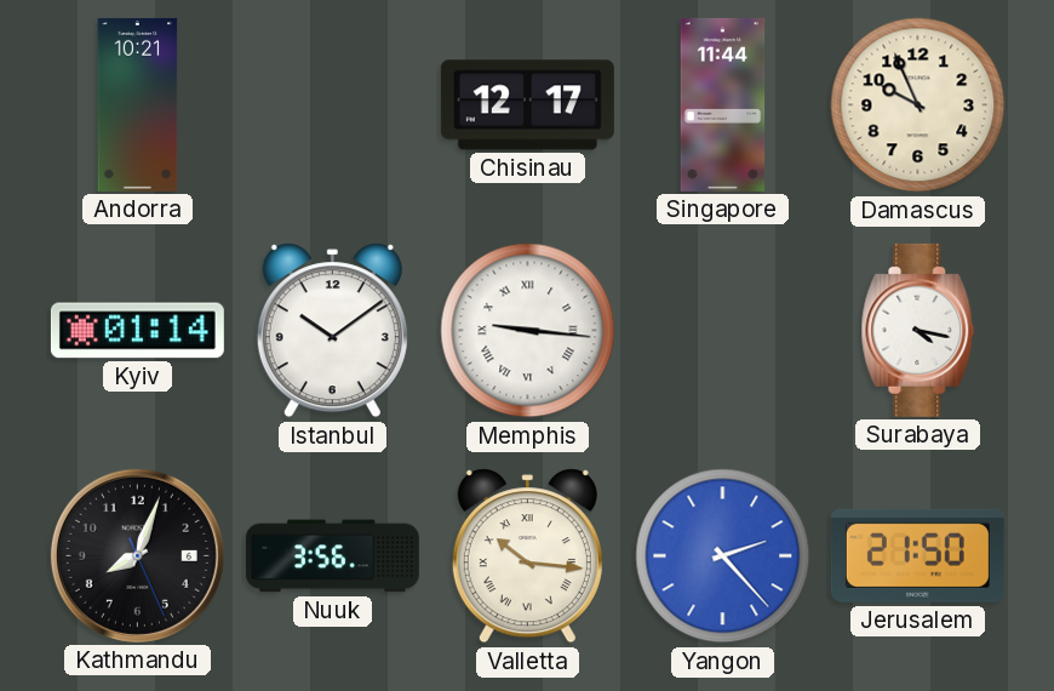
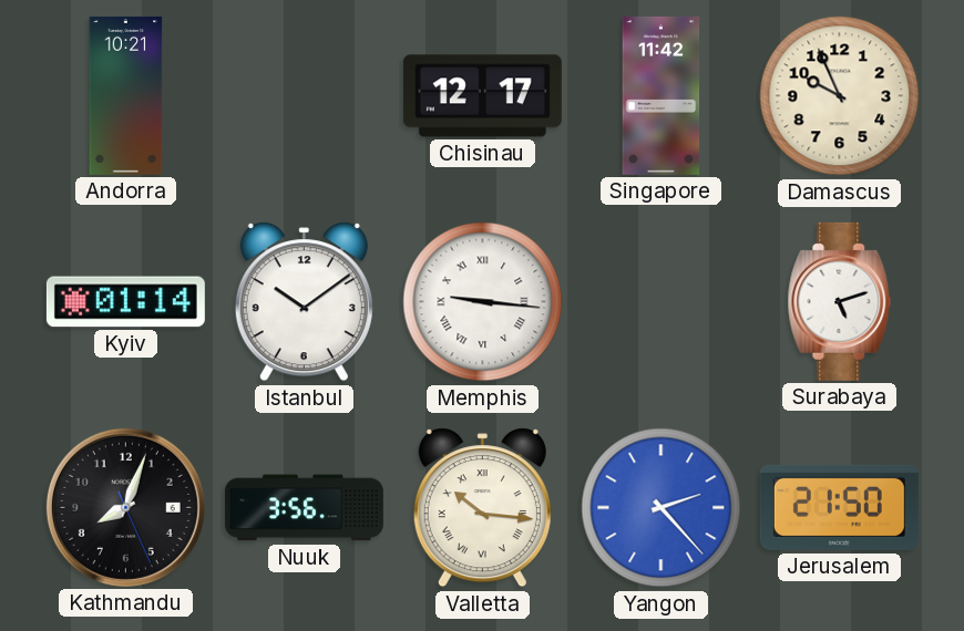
Singapore: 11:44 -> 11:42
Surabaya: 4:17 -> 5:12
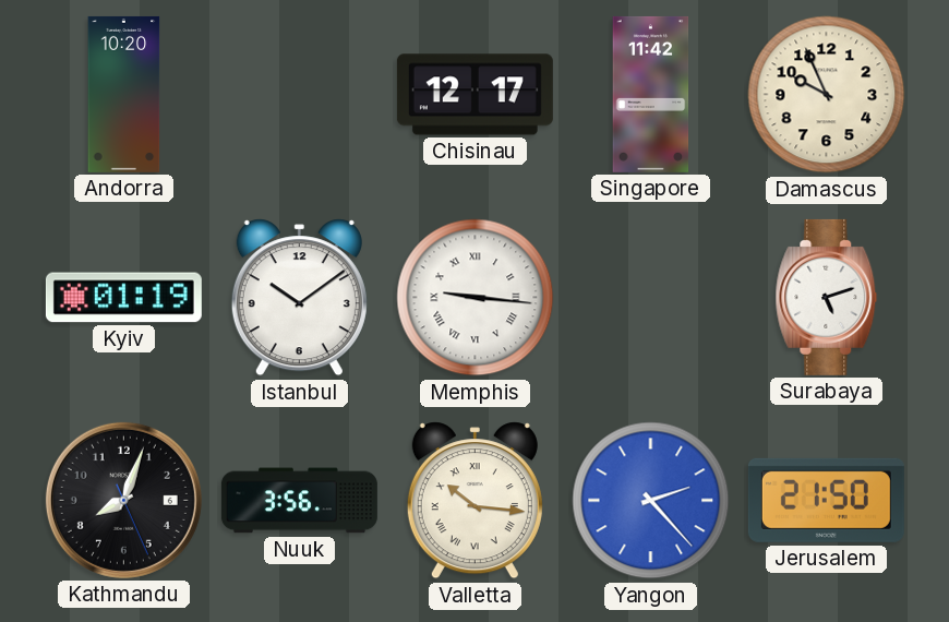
Andorra: 10:21 -> 10:20
Kyiv: 01:14 -> 01:19
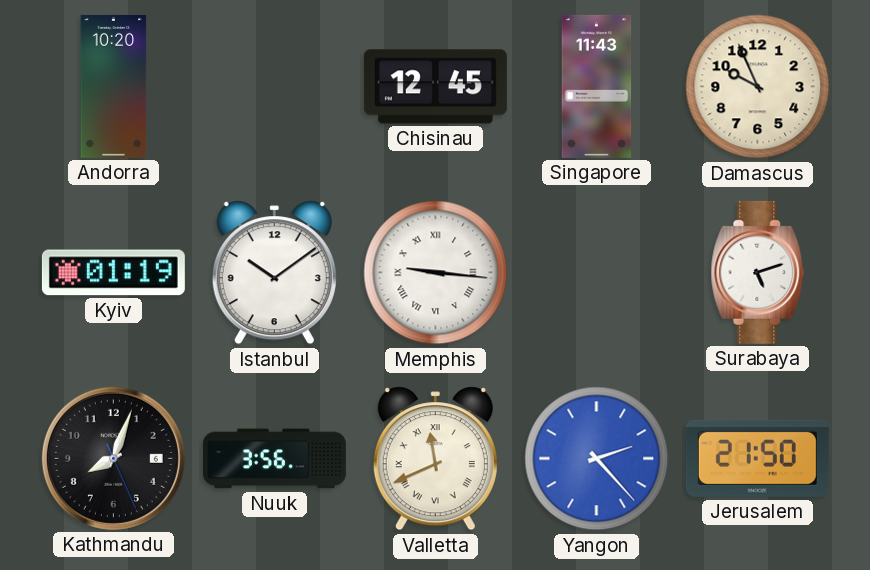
Chisinau: 12:17 -> 12:45
Singapore: 11:42 -> 11:43
Valletta: 10:16 -> 11:41
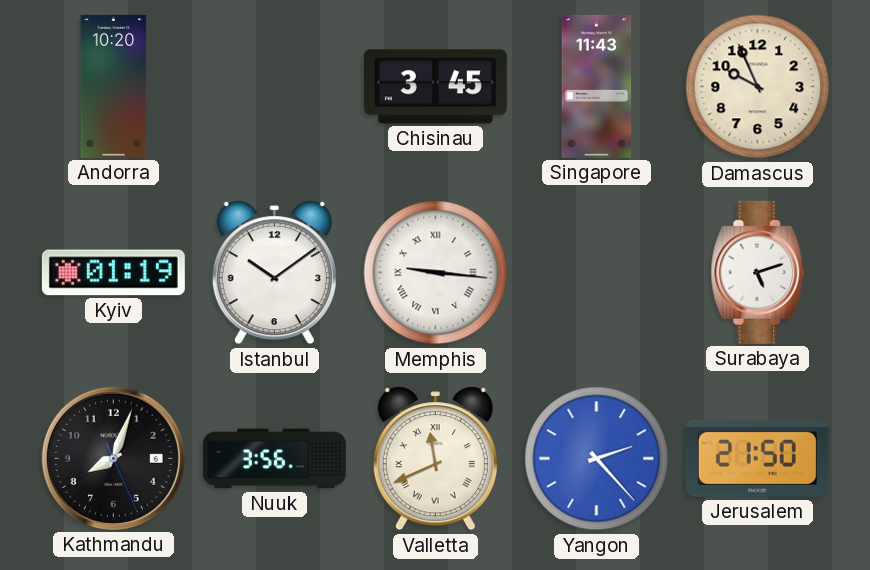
Chisinau: 12:45 -> 3:45
